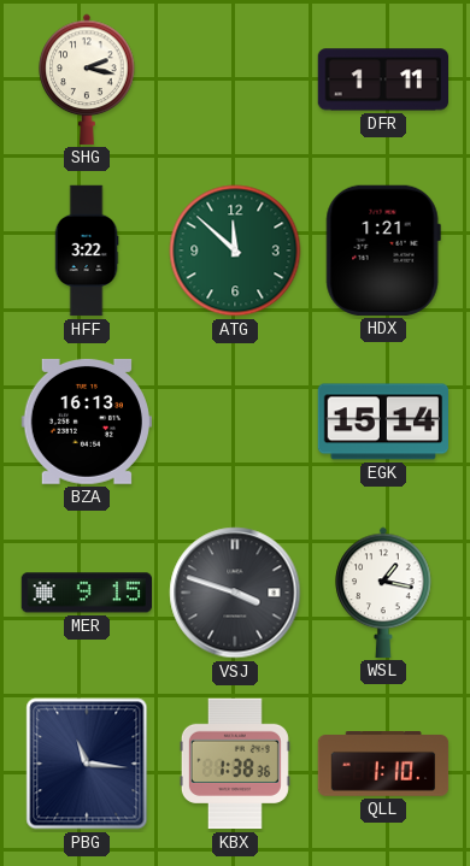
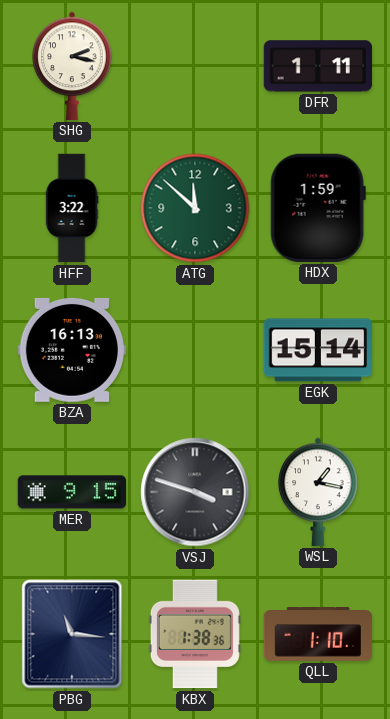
HDX: 1:21 -> 1:59
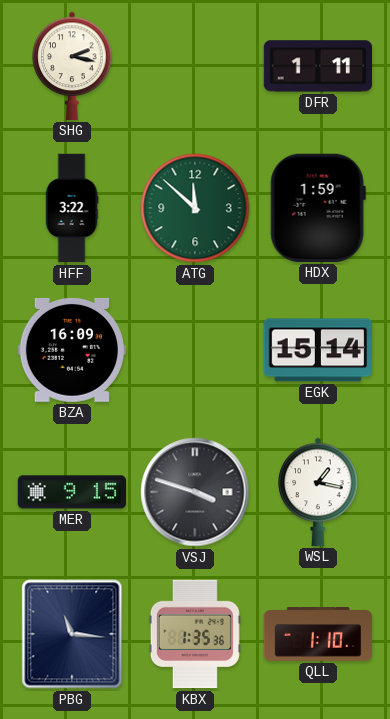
BZA: 16:13 -> 16:09
KBX: 1:38 -> 1:35
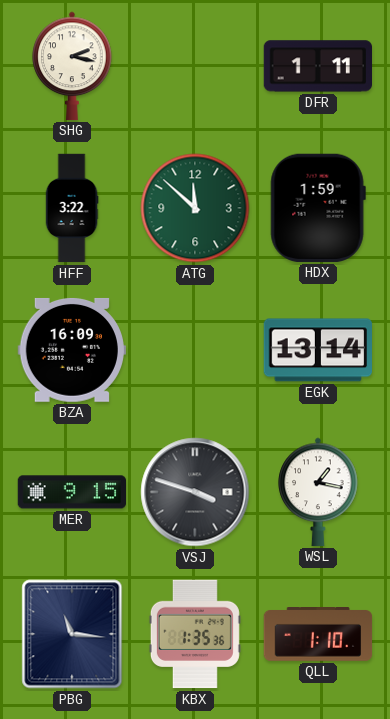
EGK: 15:14 -> 13:14
